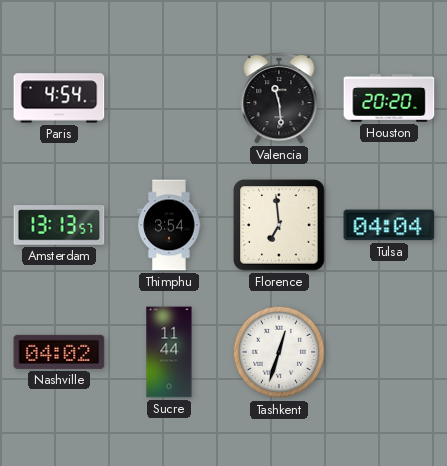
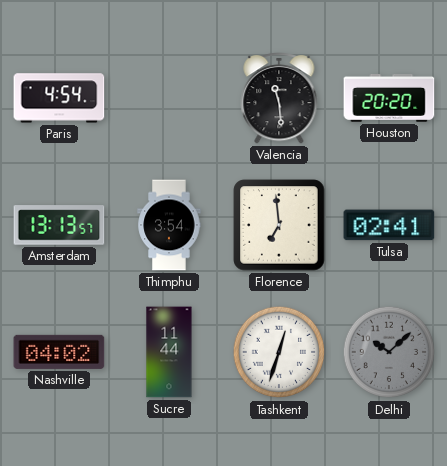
Tulsa: 04:04 -> 02:41
Delhi: none -> 10:08
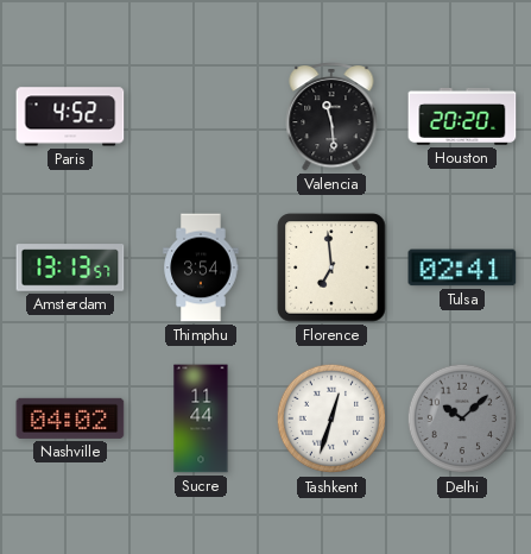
Paris: 4:54 -> 4:52
